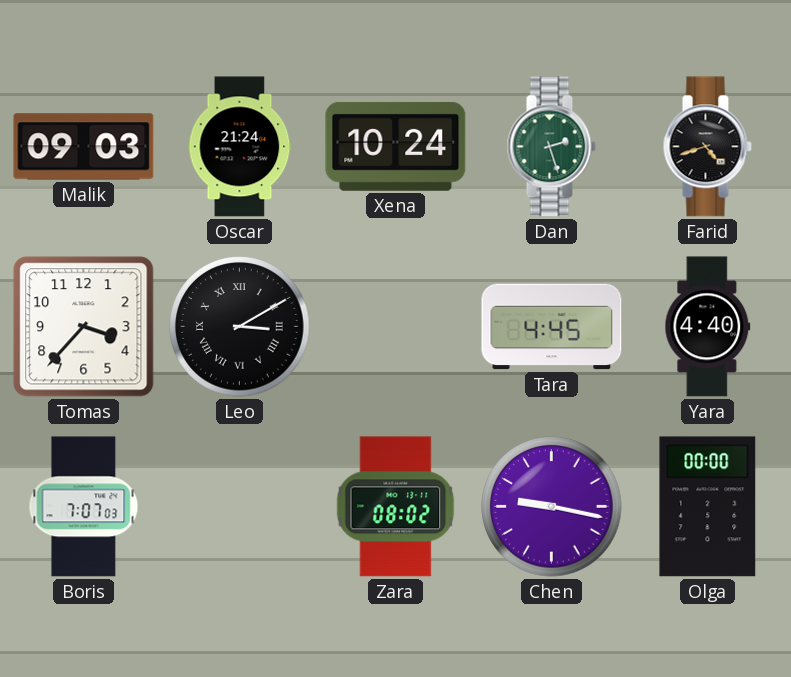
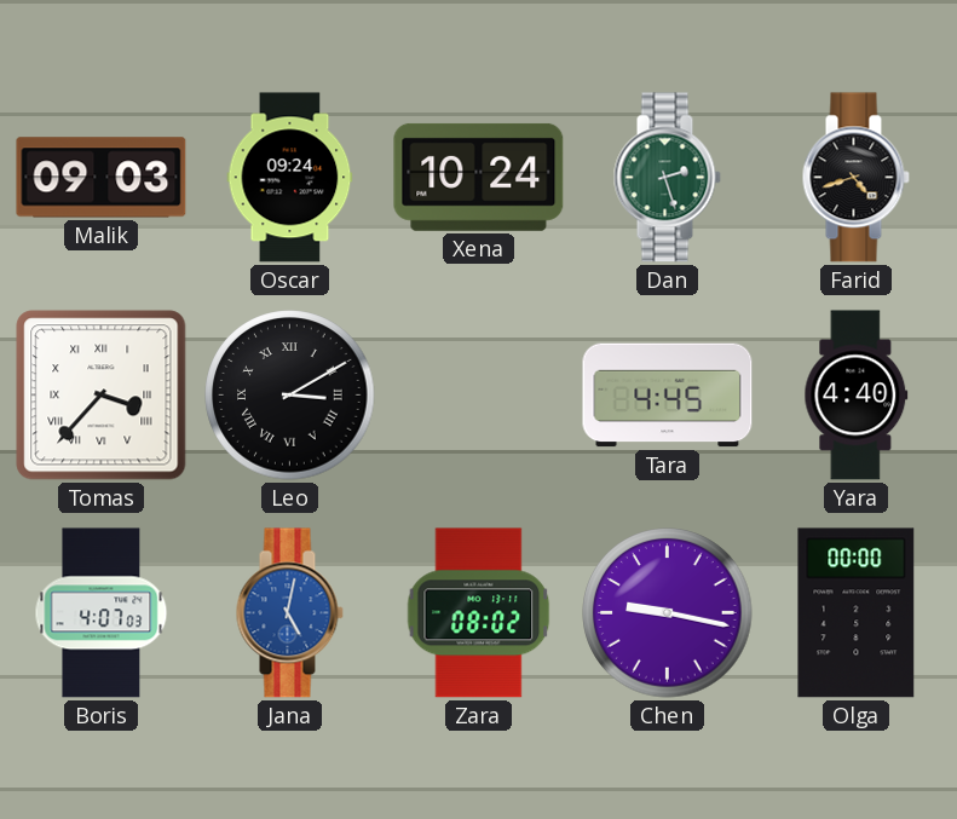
Oscar: 21:24 -> 09:24
Tomas numerals: Arabic -> Roman
Boris: 7:07 -> 4:07
Jana: none -> 5:02
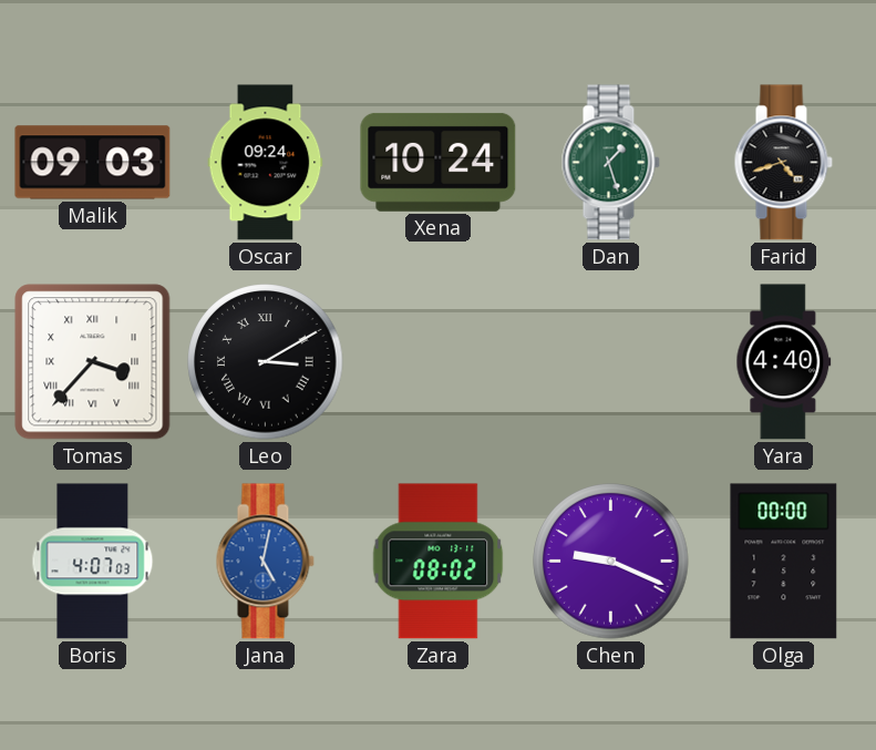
Dan: 2:27 -> 1:27
Tara: 4:45 -> none
Chen: 9:17 -> 9:19
